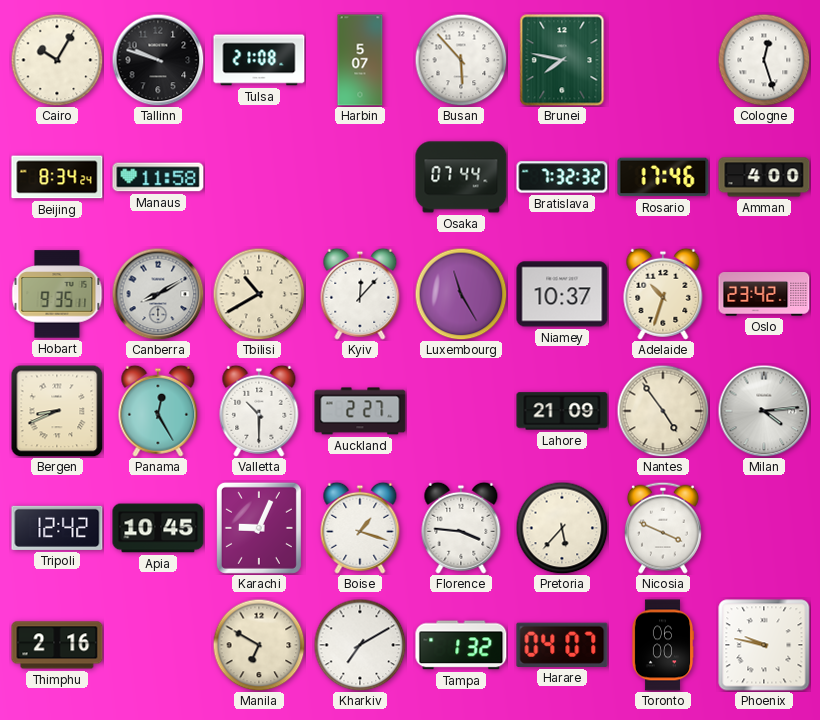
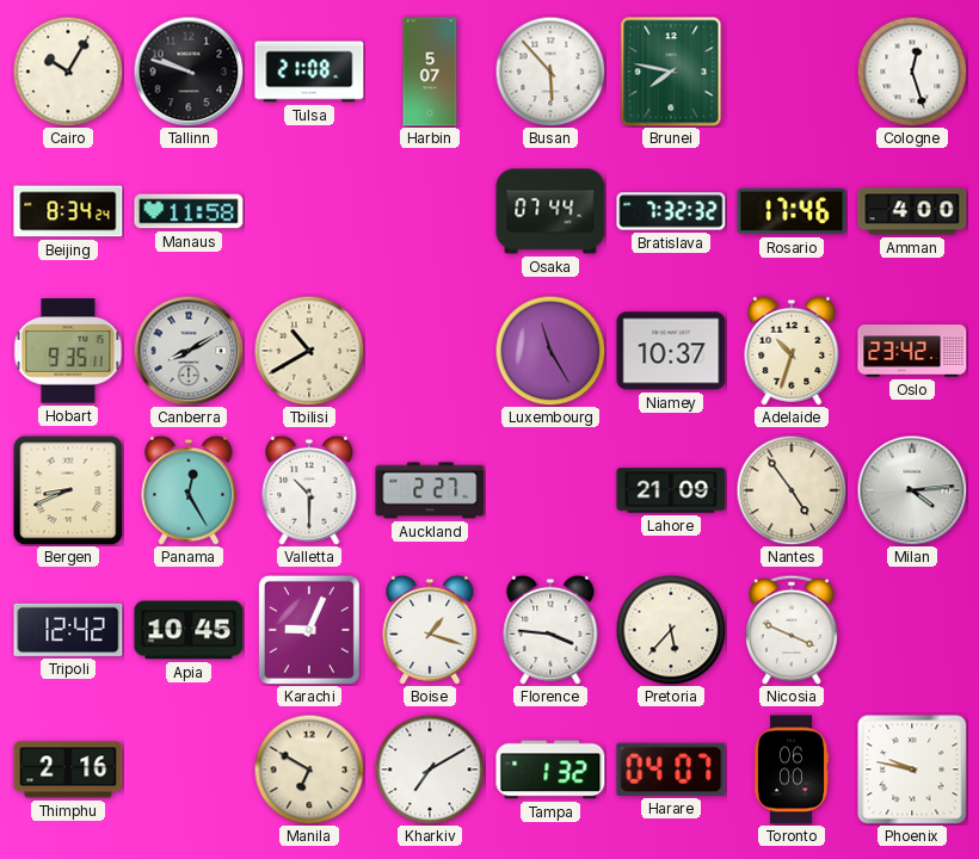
Kyiv: 12:07 -> none
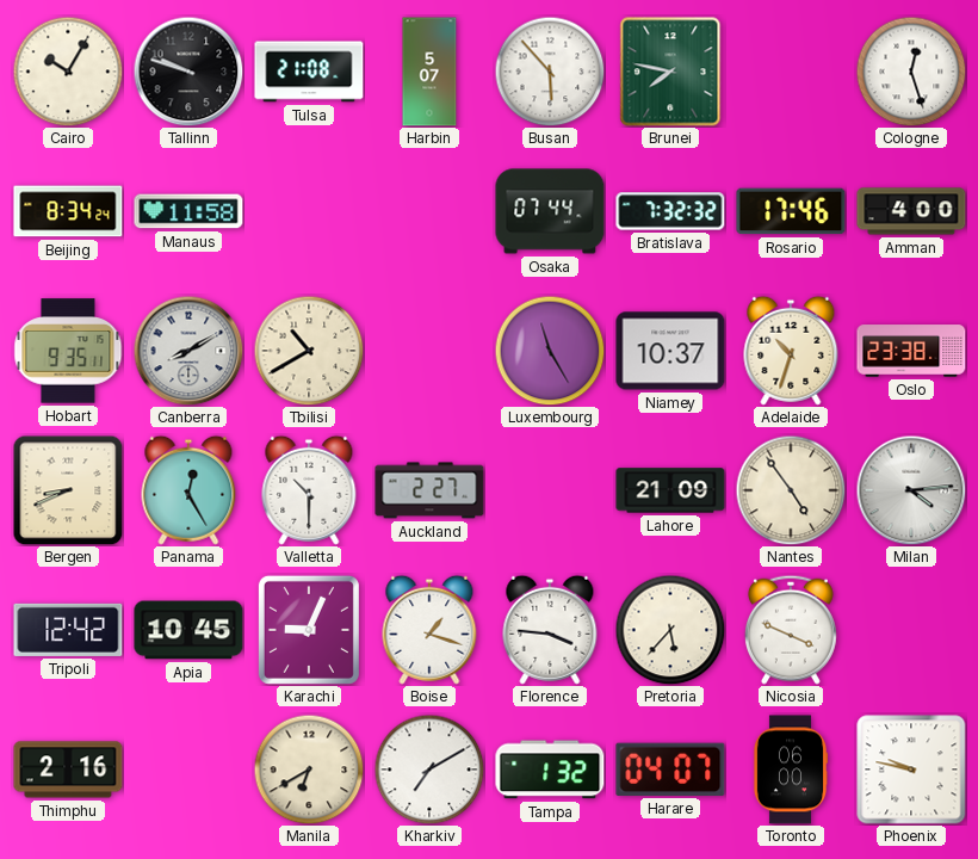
Oslo: 23:42 -> 23:38
Manila: 6:50 -> 6:40
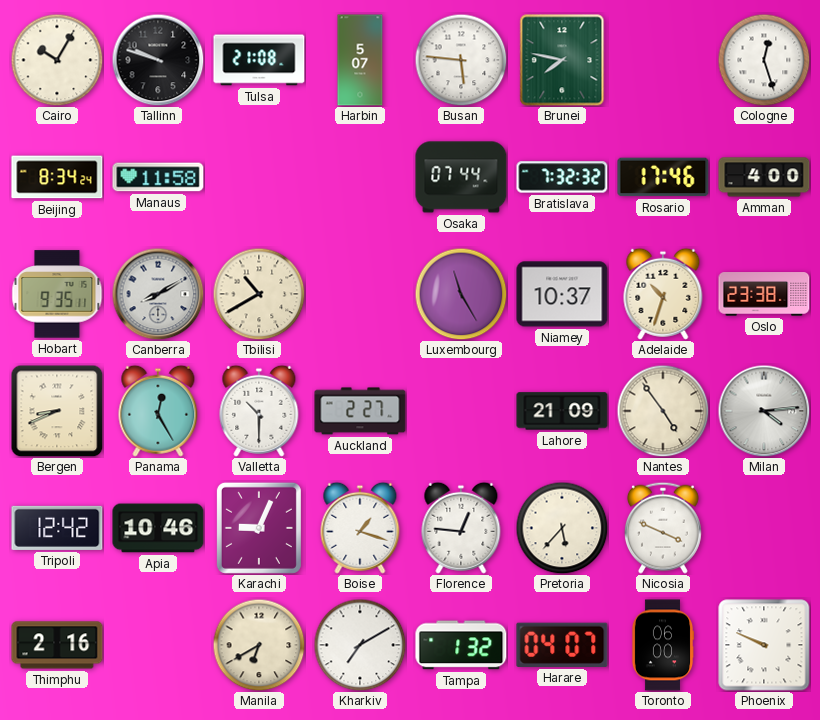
Busan: 5:53 -> 5:46
Apia: 10:45 -> 10:46
Florence: 3:46 -> 12:46
Phoenix: 9:47 -> 9:49
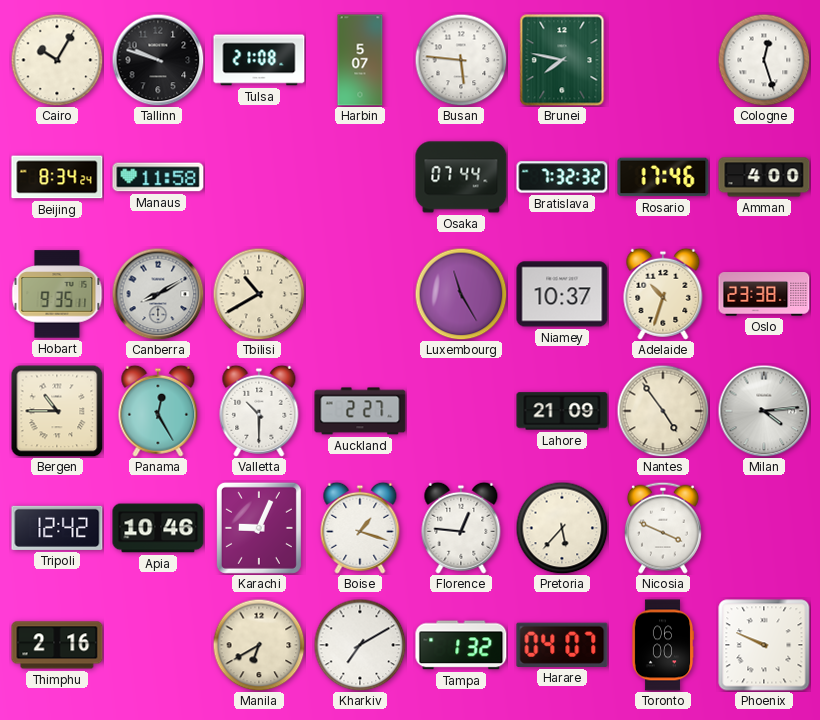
Bergen: 8:41 -> 10:45
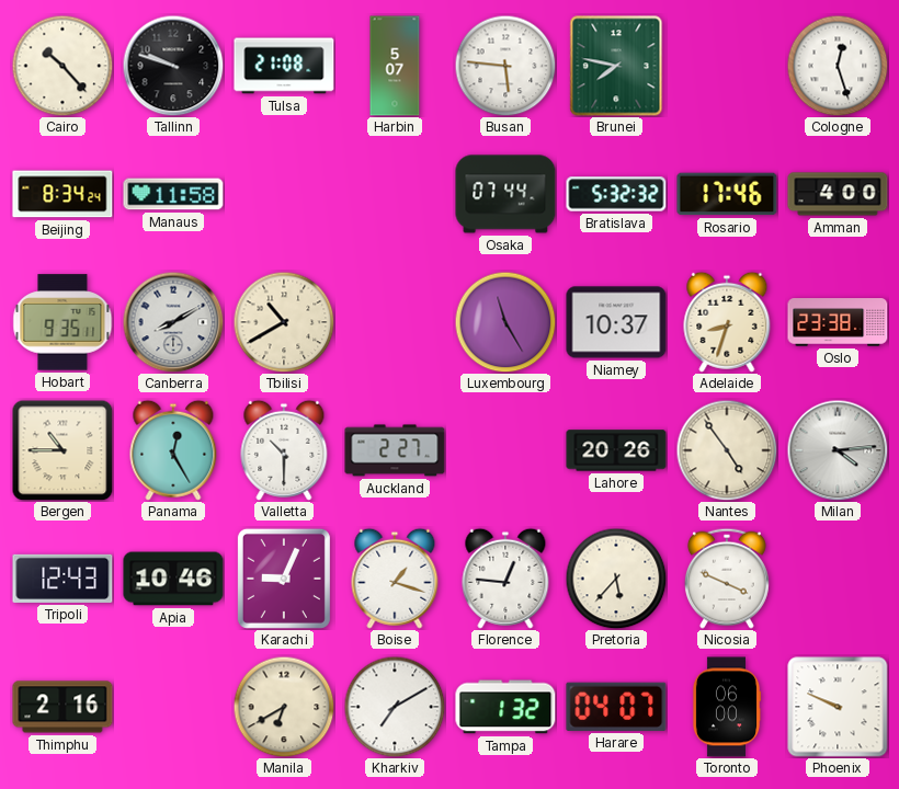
Cairo: 10:05 -> 10:23
Bratislava: 7:32 -> 5:32
Adelaide: 10:33 -> 8:33
Lahore: 21:09 -> 20:26
Tripoli: 12:42 -> 12:43
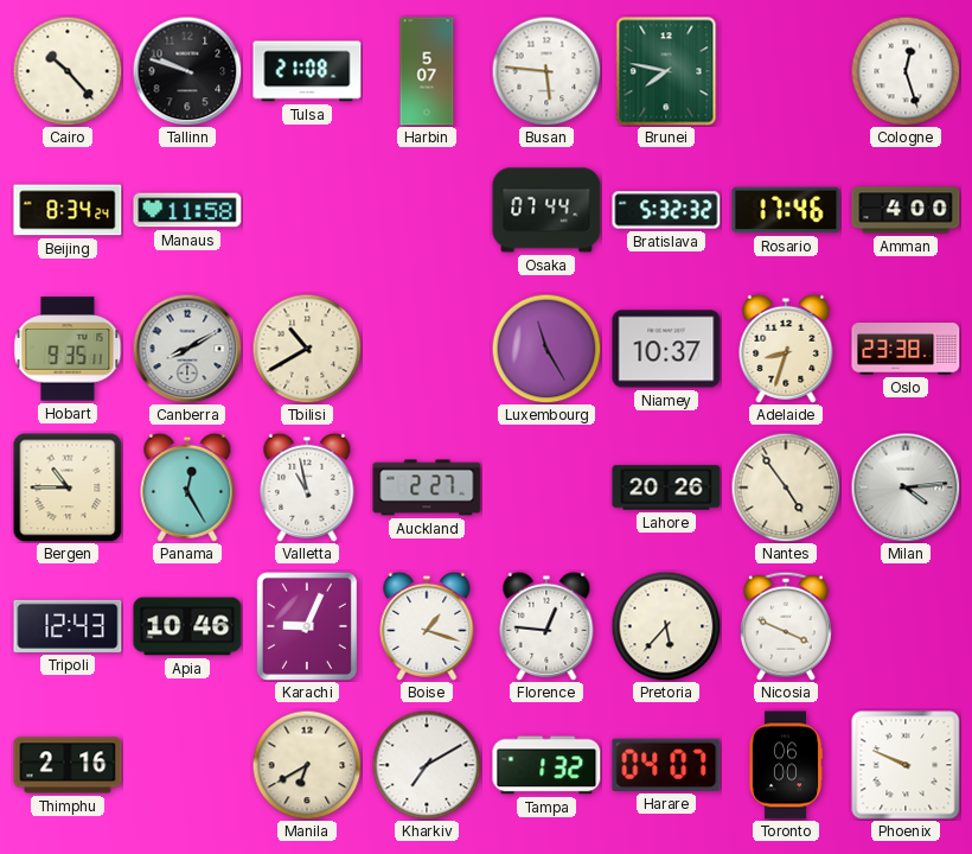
Valletta: 10:30 -> 10:58
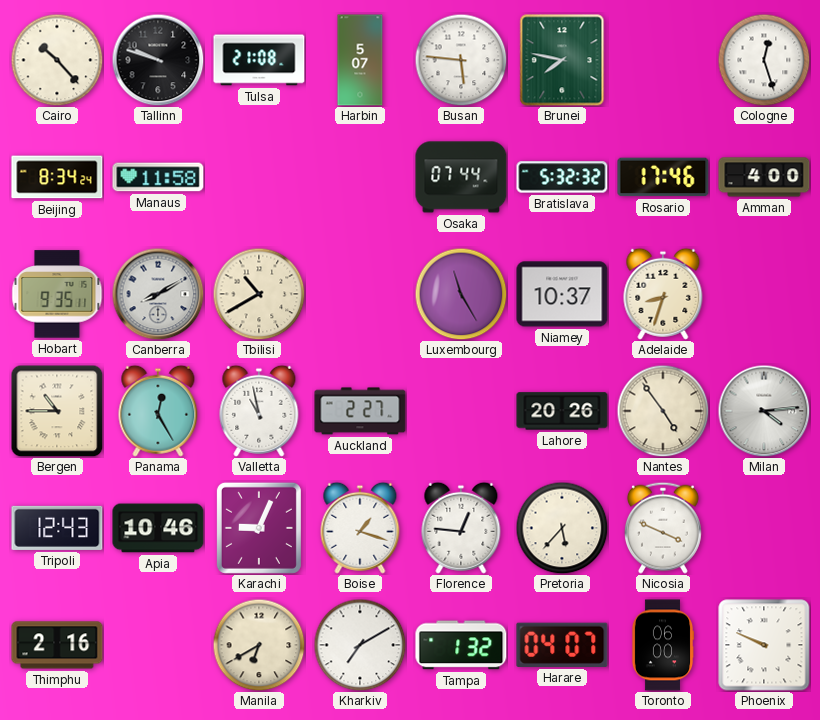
Oslo: 23:38 -> none
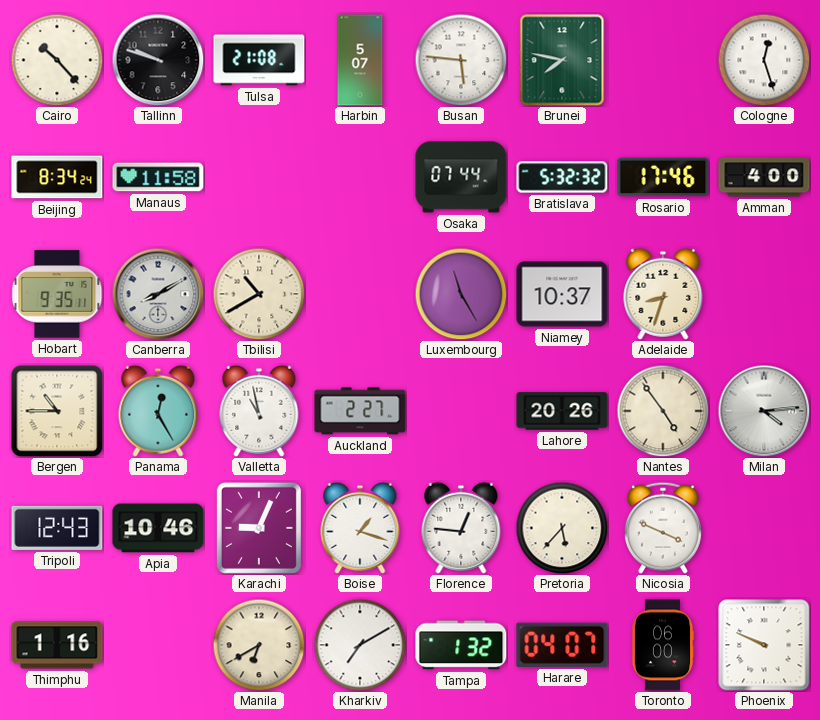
Thimphu: 2:16 -> 1:16
